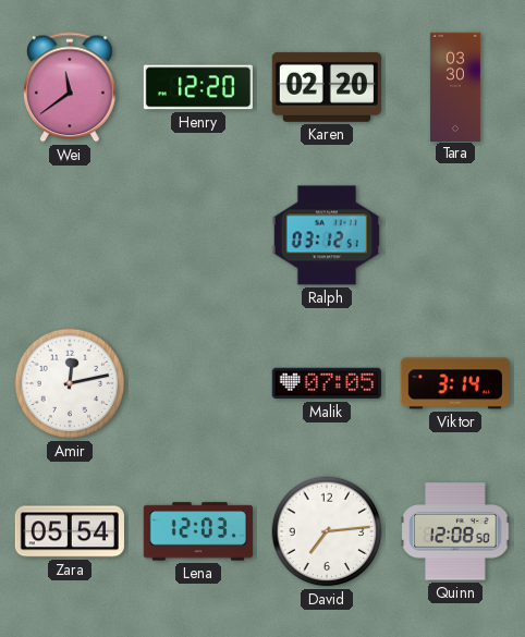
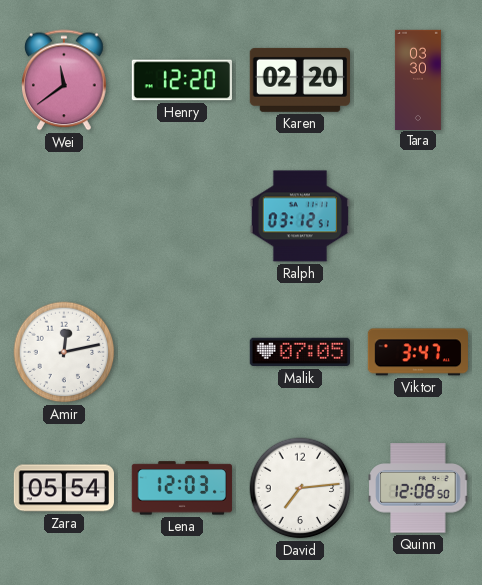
Viktor: 3:14 -> 3:47
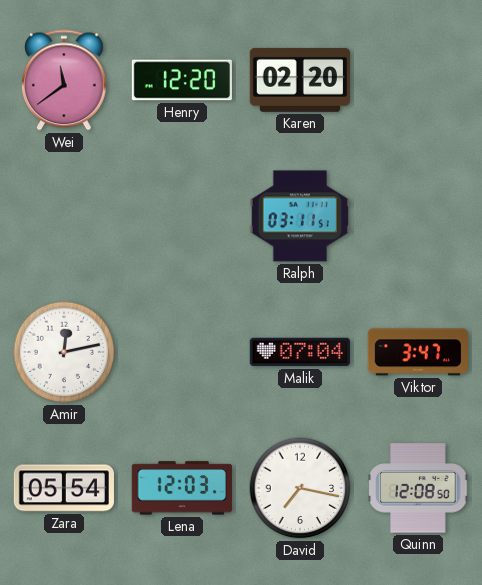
Tara: 03:30 -> none
Ralph: 03:12 -> 03:11
Malik: 07:05 -> 07:04
David: 7:14 -> 7:17
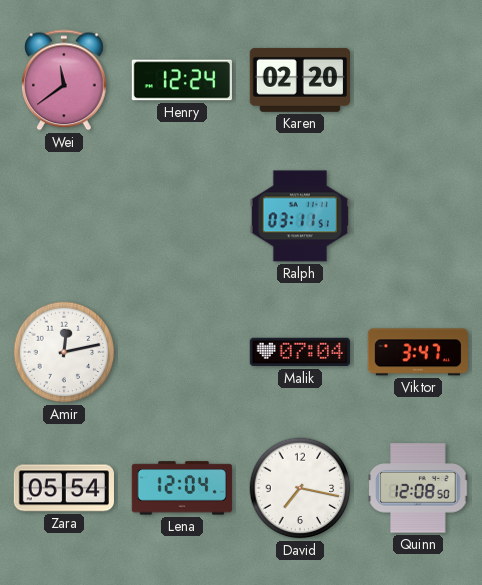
Henry: 12:20 -> 12:24
Lena: 12:03 -> 12:04
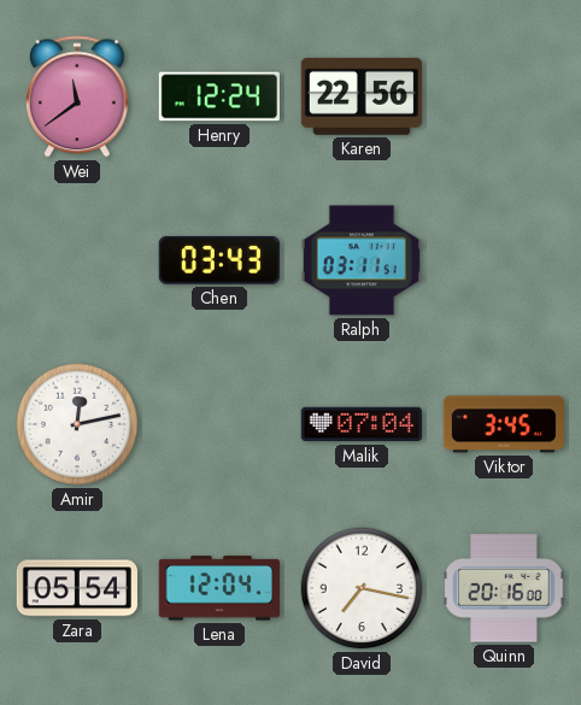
Karen: 02:20 -> 22:56
Chen: none -> 03:43
Viktor: 3:47 -> 3:45
Quinn: 12:08 -> 20:16
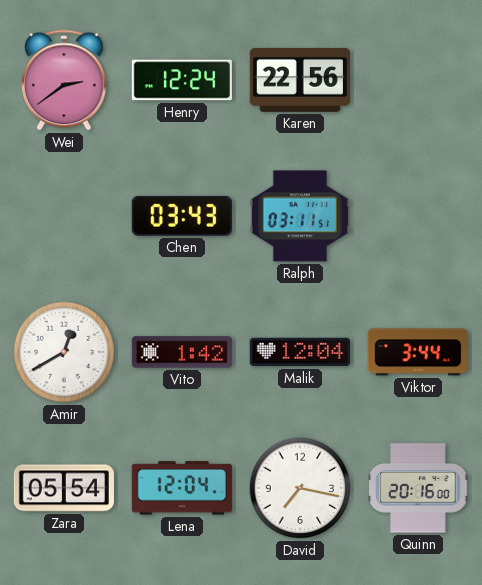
Wei: 11:39 -> 2:39
Amir: 12:13 -> 12:40
Vito: none -> 1:42
Malik: 07:04 -> 12:04
Viktor: 3:45 -> 3:44
